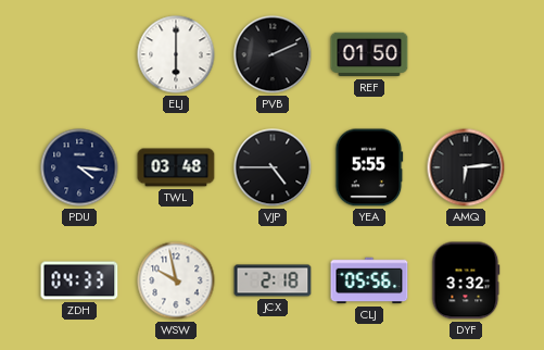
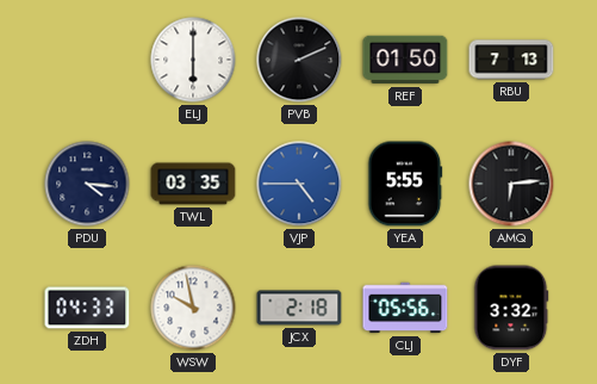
RBU: none -> 7:13
TWL: 03:48 -> 03:35
VJP dial: black -> blue
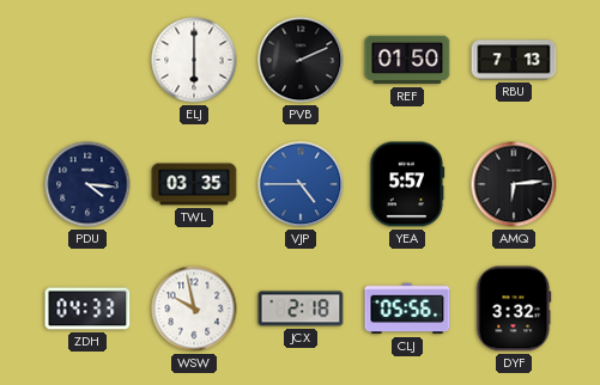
YEA: 5:55 -> 5:57
